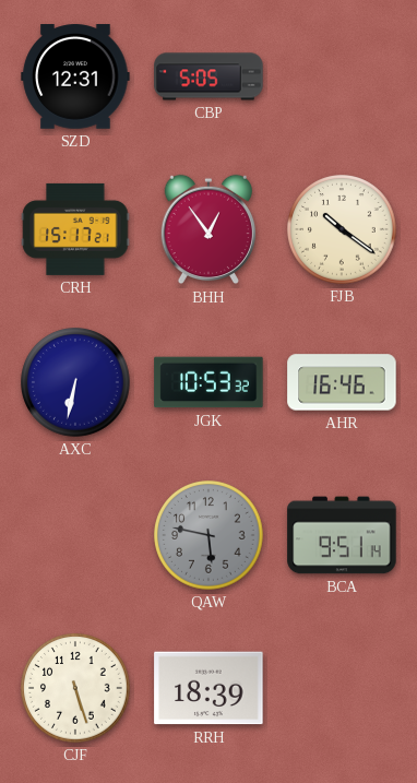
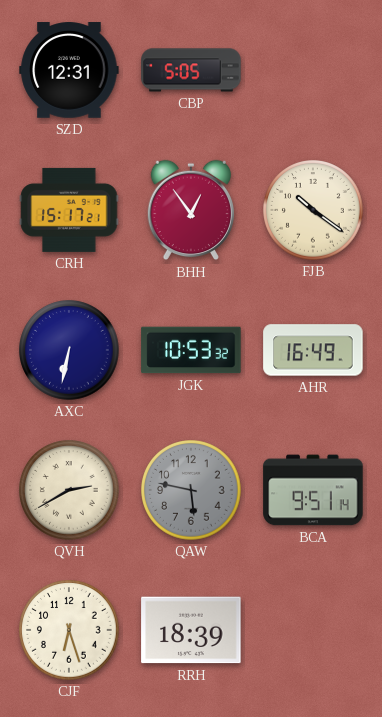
AHR: 16:46 -> 16:49
QVH: none -> 2:40
CJF: 5:27 -> 6:27
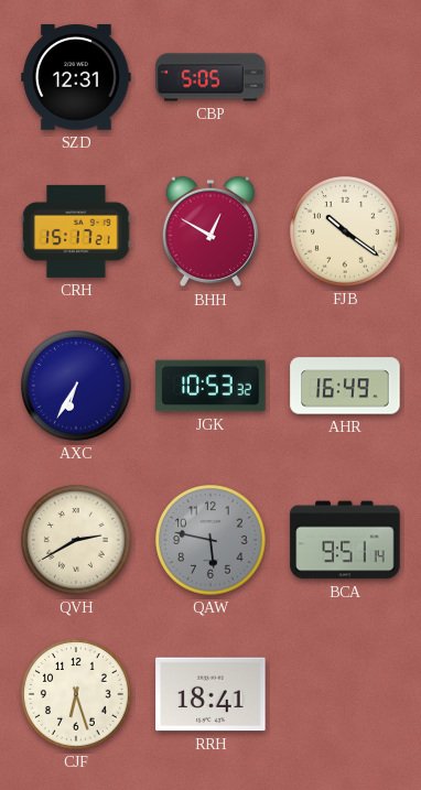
BHH: 12:54 -> 12:50
AXC: 6:32 -> 6:35
RRH: 18:39 -> 18:41
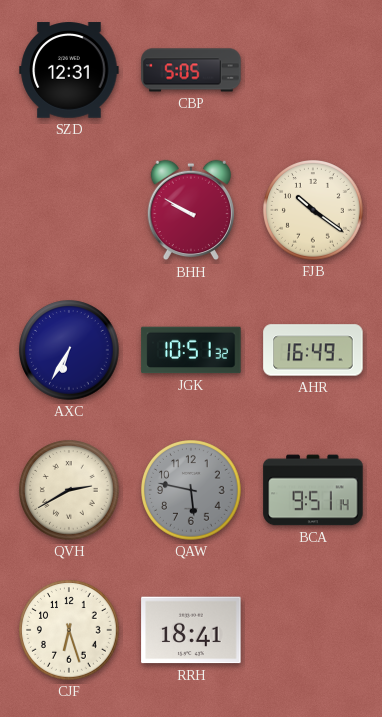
CRH: 15:17 -> none
BHH: 12:50 -> 9:50
JGK: 10:53 -> 10:51
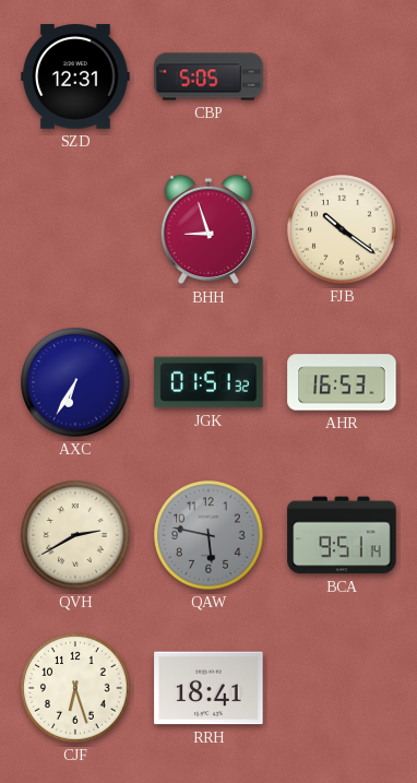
BHH: 9:50 -> 8:57
JGK: 10:51 -> 01:51
AHR: 16:49 -> 16:53
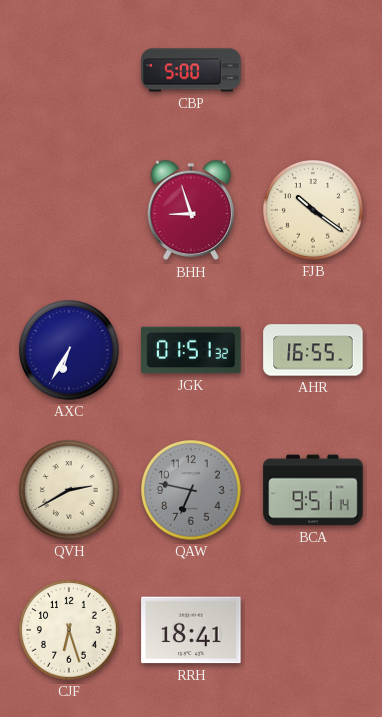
SZD: 12:31 -> none
CBP: 5:05 -> 5:00
AHR: 16:53 -> 16:55
QAW: 5:47 -> 6:47
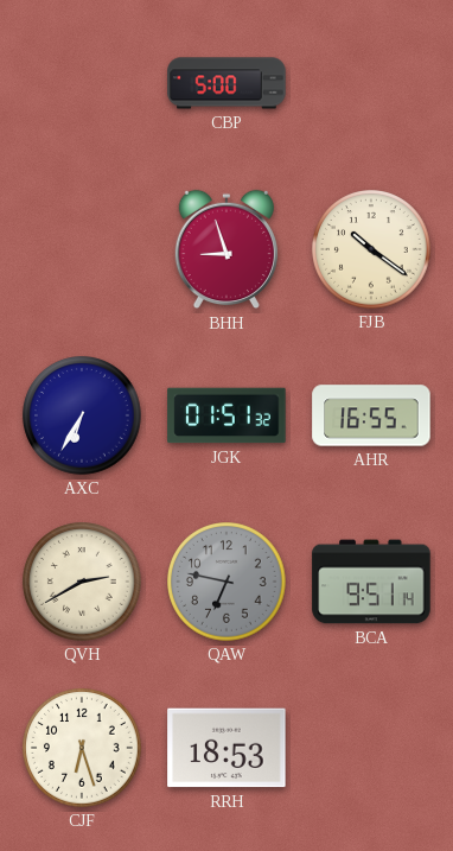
RRH: 18:41 -> 18:53
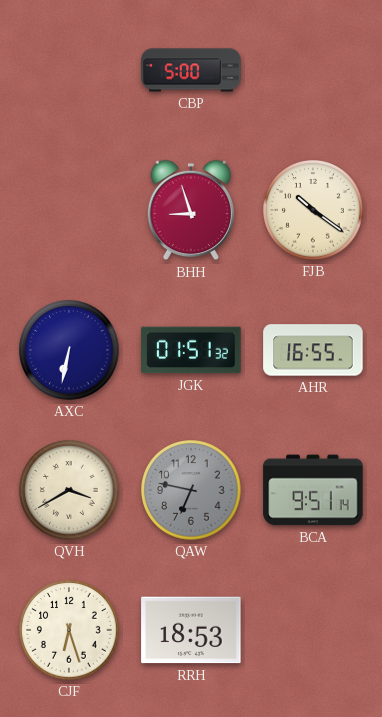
AXC: 6:35 -> 6:32
QVH: 2:40 -> 3:40
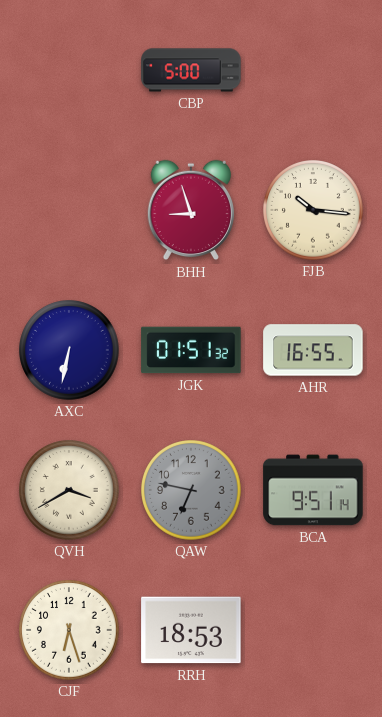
FJB: 10:21 -> 10:16
